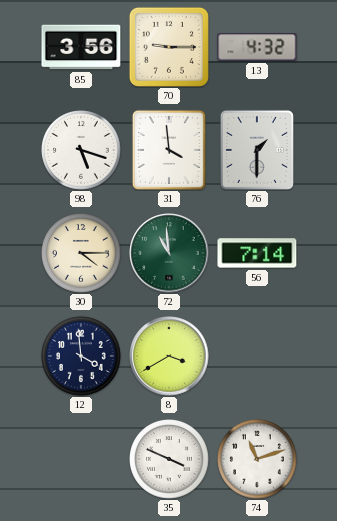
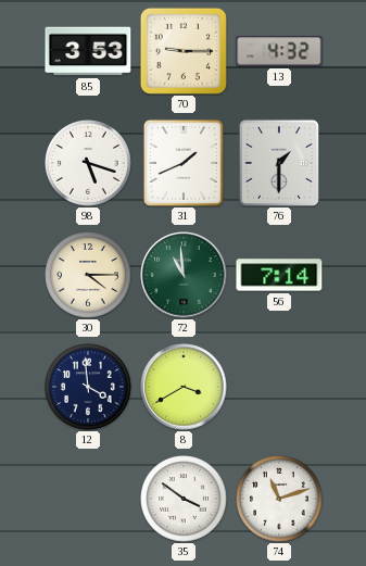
85: 3:56 -> 3:53
31: 3:59 -> 1:41
35: 3:49 -> 3:51
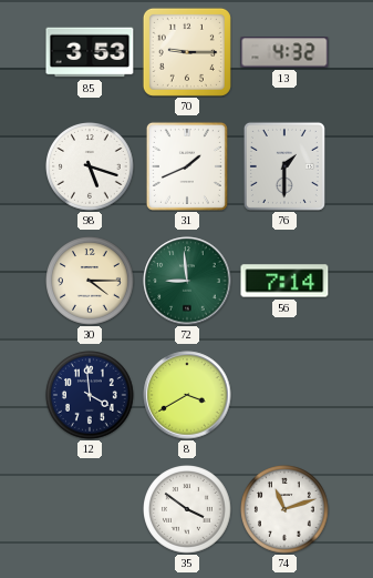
72: 10:59 -> 8:59
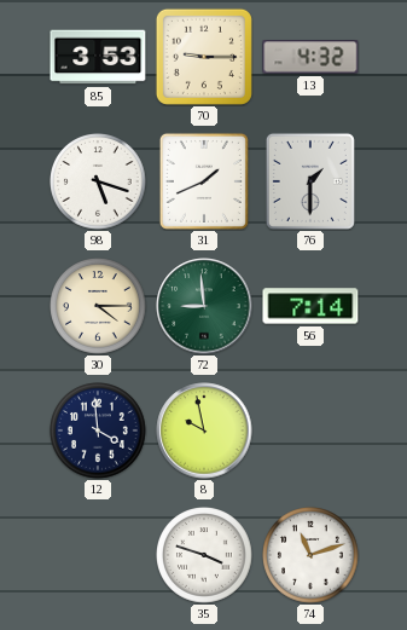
8: 3:40 -> 9:58
35: 3:51 -> 3:48
